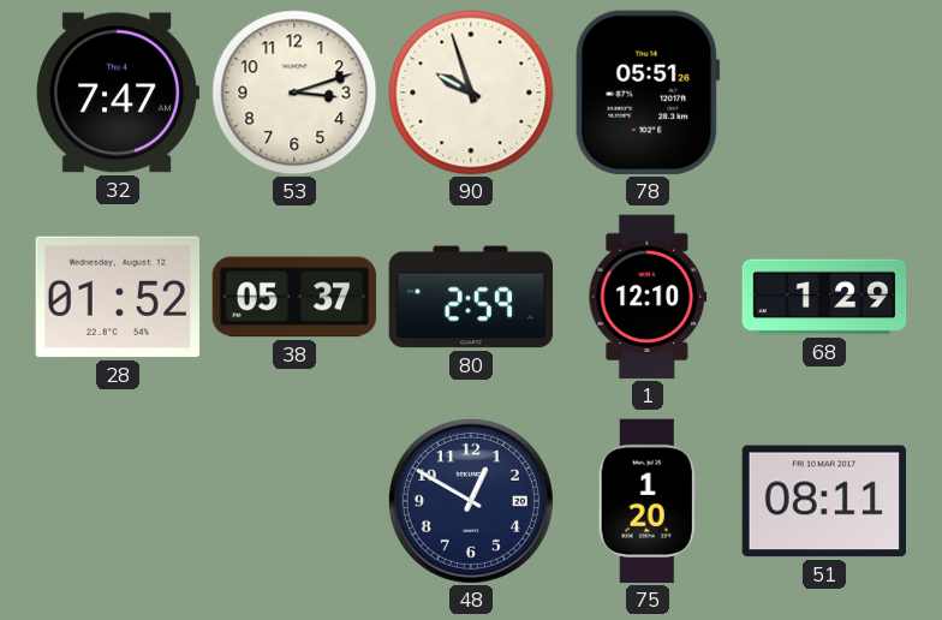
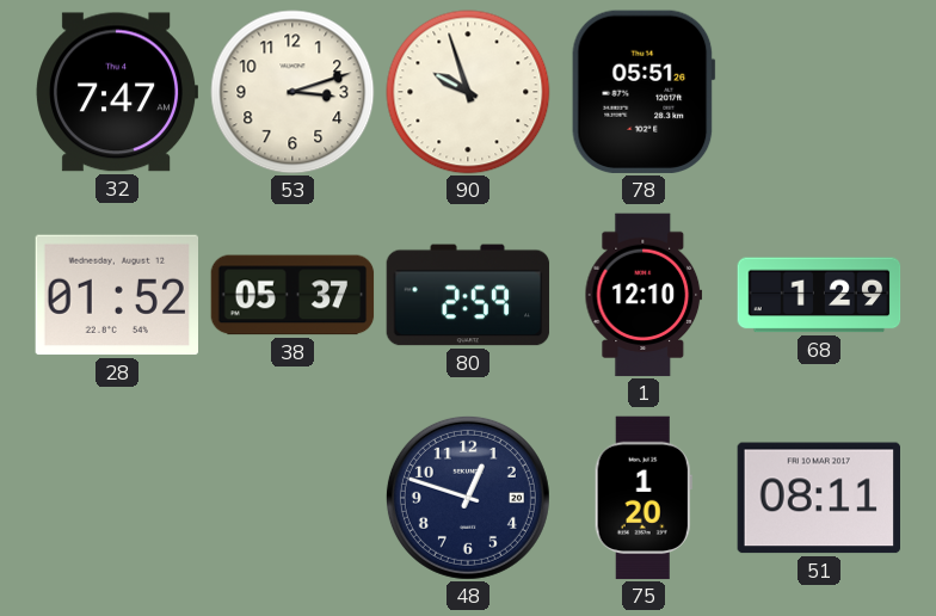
48: 12:50 -> 12:48
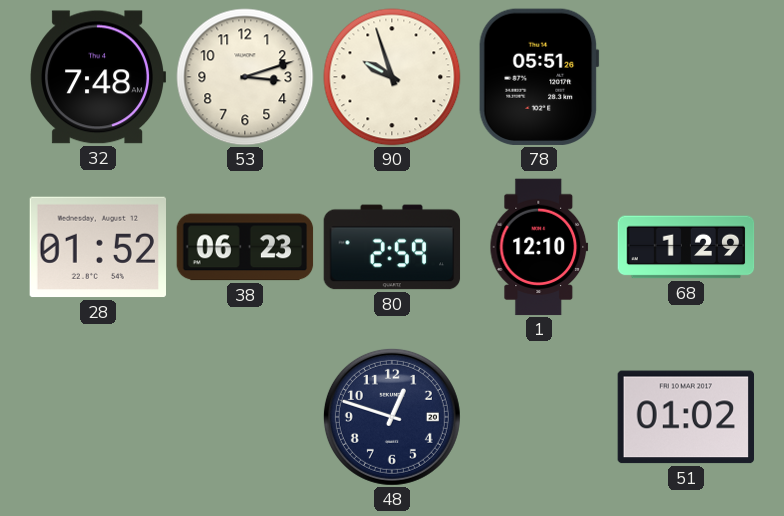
32: 7:47 -> 7:48
38: 05:37 -> 06:23
75: 1:20 -> none
51: 08:11 -> 01:02
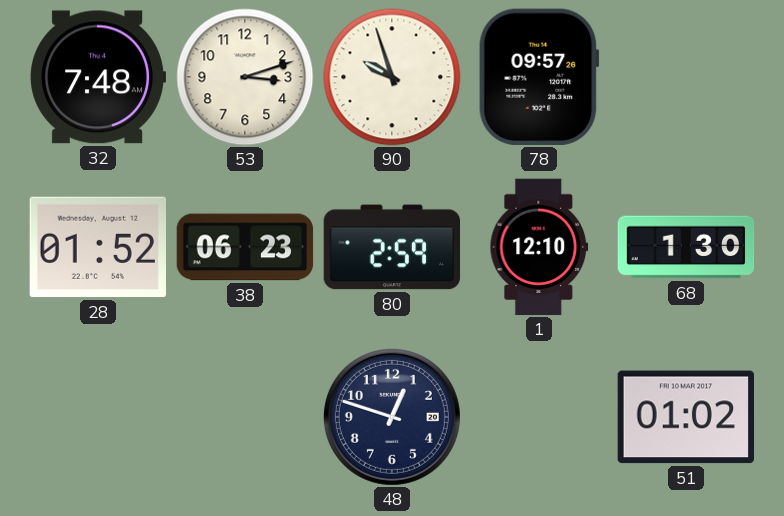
78: 05:51 -> 09:57
68: 1:29 -> 1:30
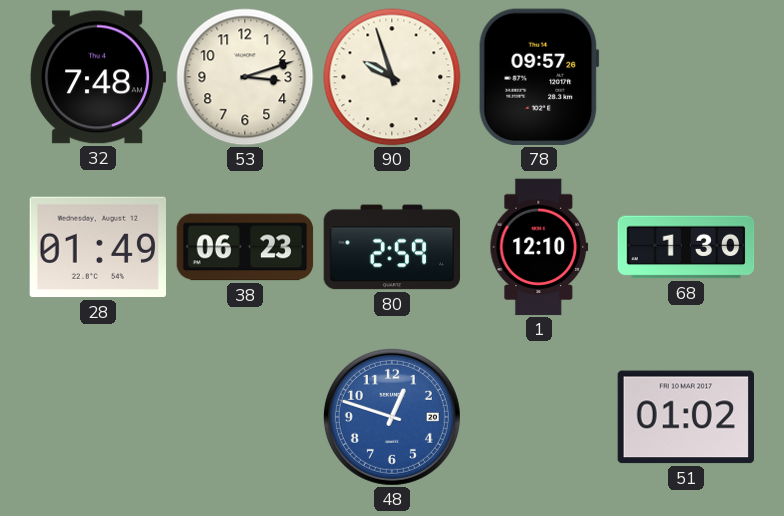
28: 01:52 -> 01:49
48 dial: navy -> blue
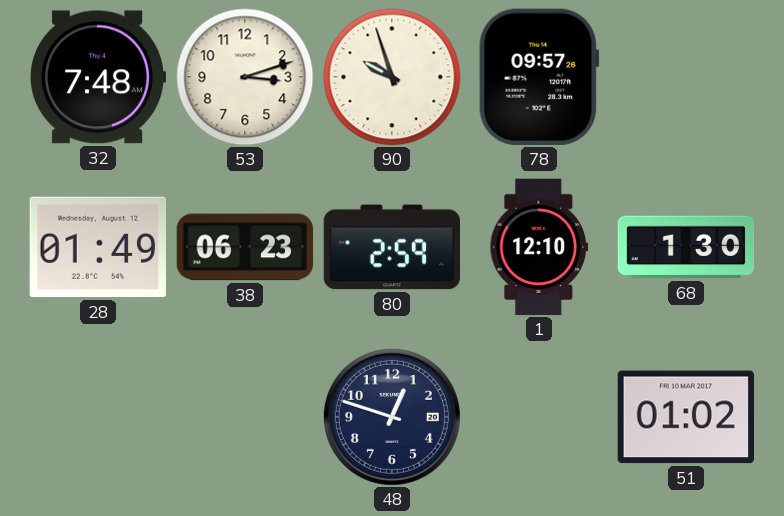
48 dial: blue -> navy
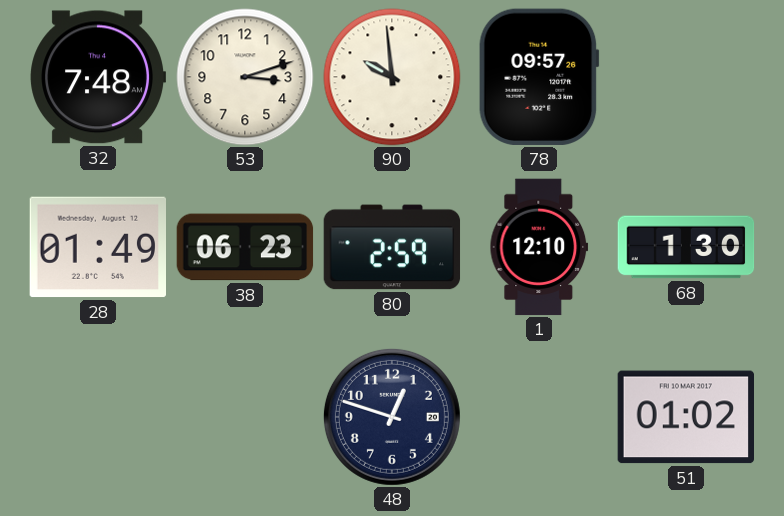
90: 9:57 -> 9:59
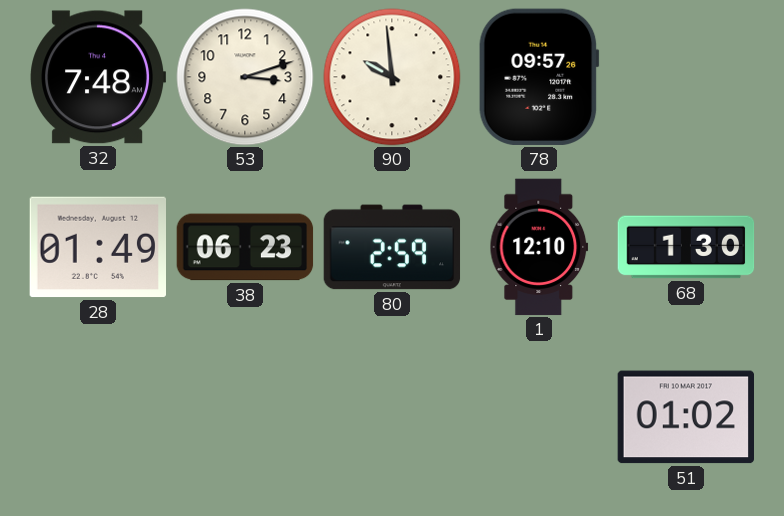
48: 12:48 -> none
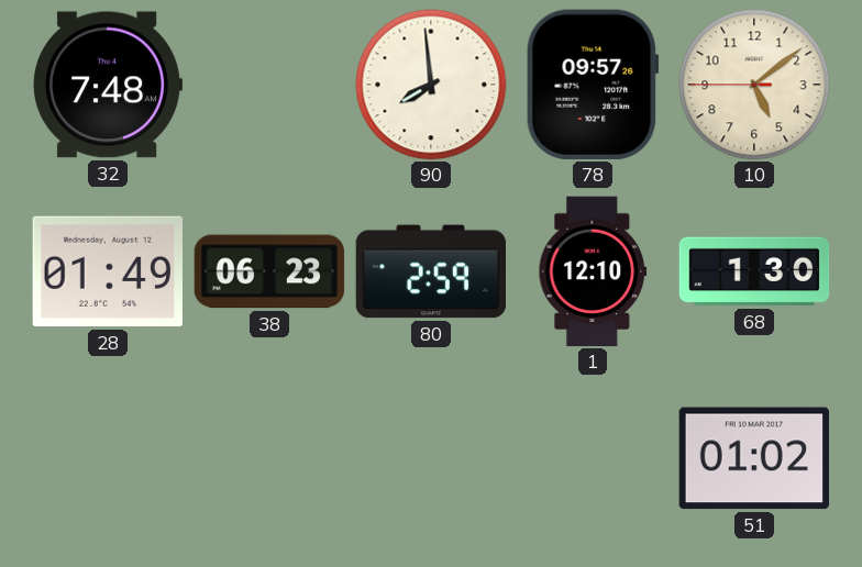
53: 3:12 -> none
90: 9:59 -> 7:59
10: none -> 5:08
